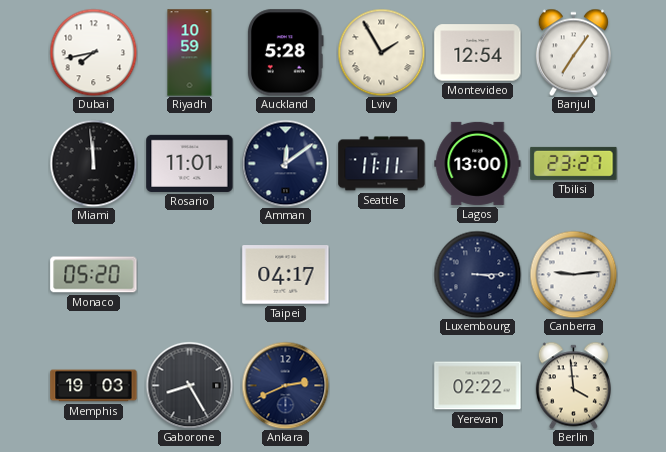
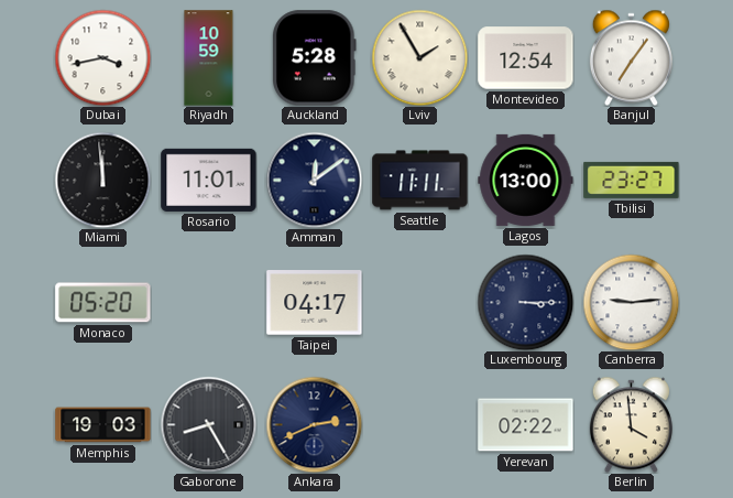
Dubai: 7:43 -> 3:43
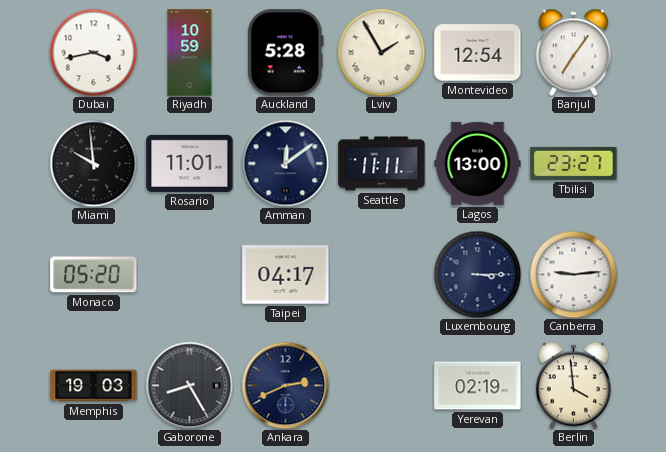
Miami: 11:59 -> 9:59
Yerevan: 02:22 -> 02:19
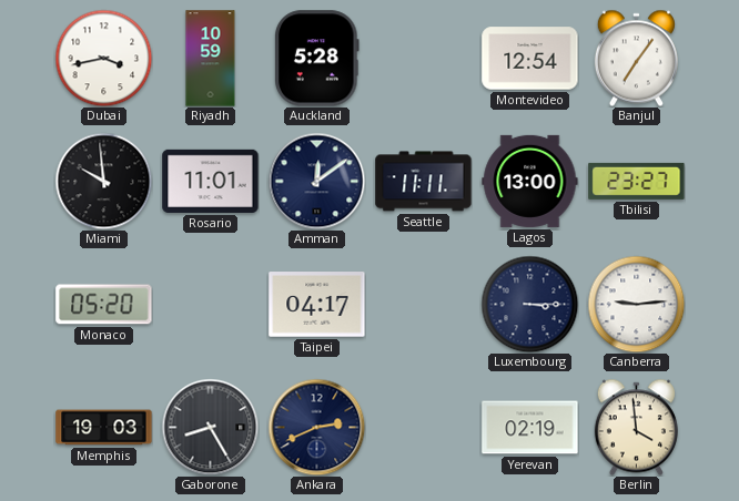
Lviv: 1:55 -> none
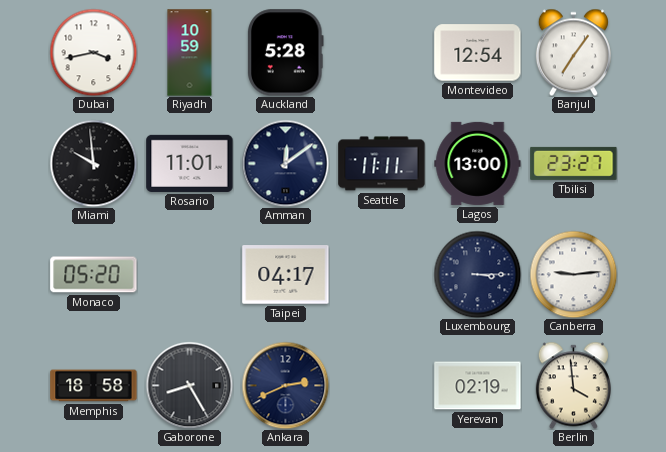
Memphis: 19:03 -> 18:58
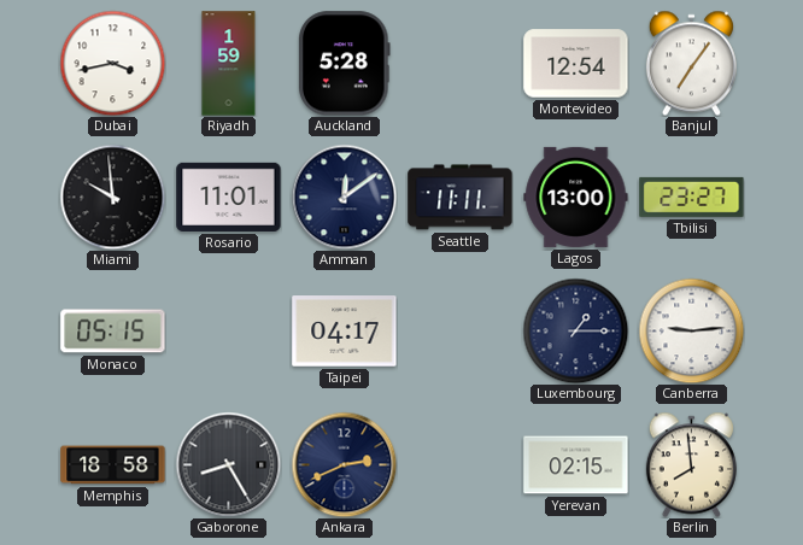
Riyadh: 10:59 -> 1:59
Monaco: 05:20 -> 05:15
Luxembourg: 3:15 -> 1:15
Yerevan: 02:19 -> 02:15
Berlin: 3:59 -> 7:59
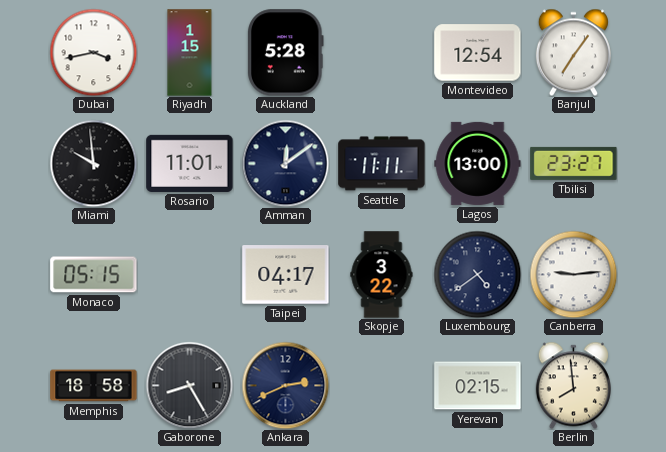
Riyadh: 1:59 -> 1:15
Skopje: none -> 3:22
Luxembourg: 1:15 -> 4:39
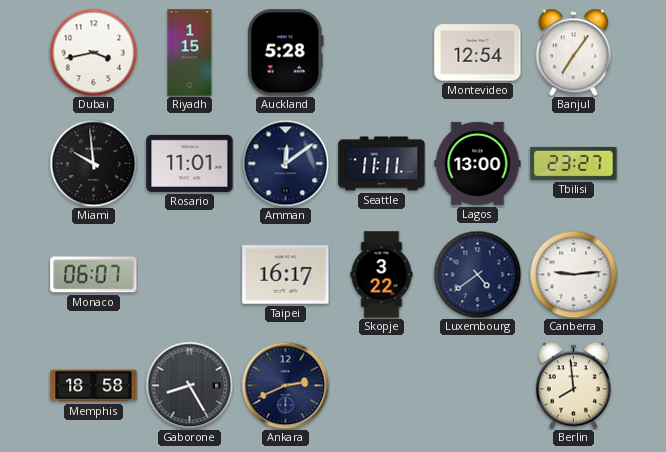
Monaco: 05:15 -> 06:07
Taipei: 04:17 -> 16:17
Yerevan: 02:15 -> none
